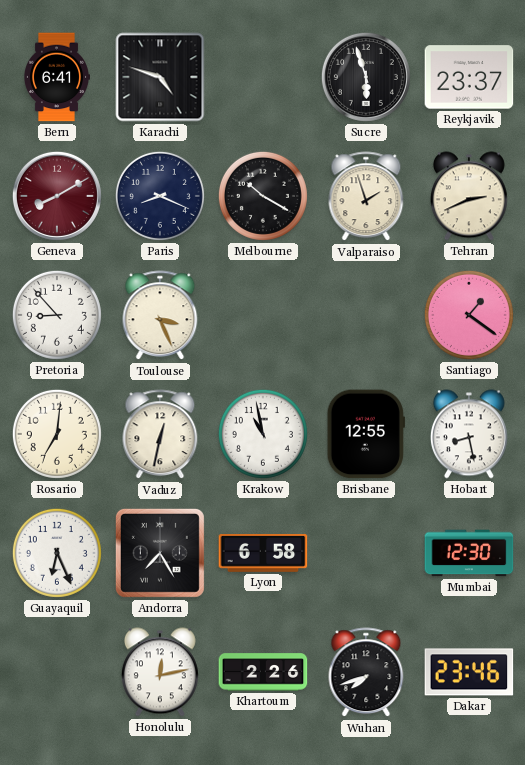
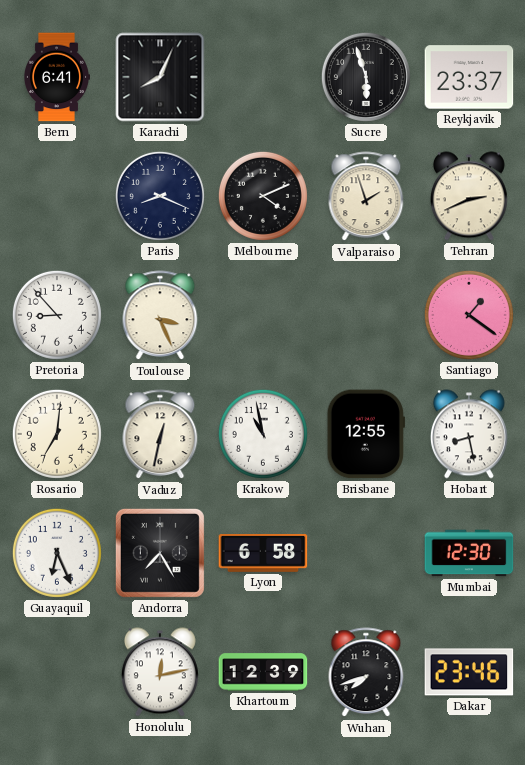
Karachi: 4:48 -> 8:04
Geneva: 8:10 -> none
Melbourne: 10:20 -> 4:11
Khartoum: 2:26 -> 12:39
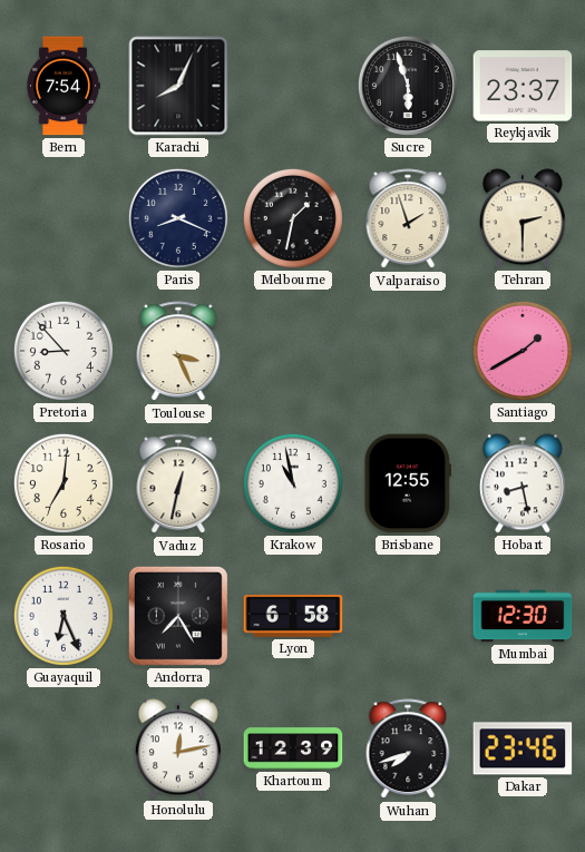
Bern: 6:41 -> 7:54
Melbourne: 4:11 -> 1:32
Tehran: 2:41 -> 2:30
Santiago: 1:21 -> 1:40
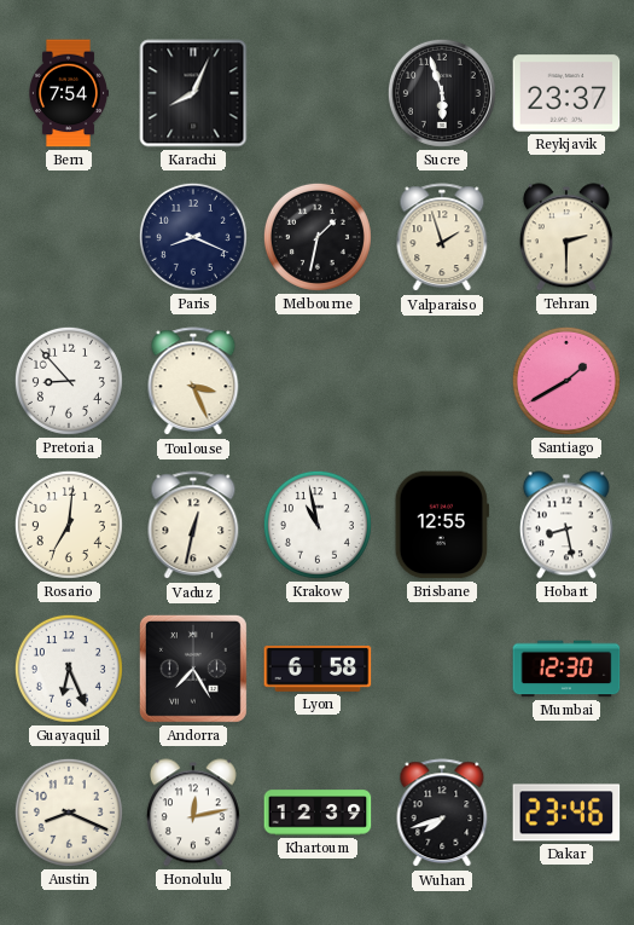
Austin: none -> 8:19
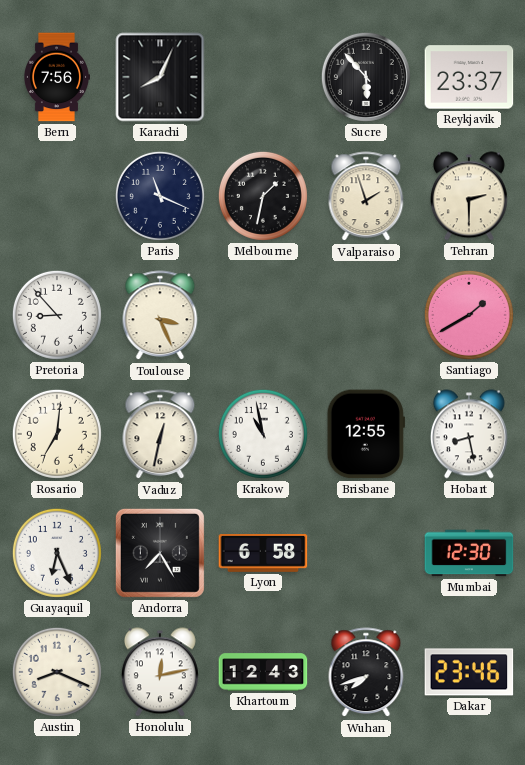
Bern: 7:54 -> 7:56
Sucre: 5:57 -> 5:53
Paris: 8:19 -> 11:19
Khartoum: 12:39 -> 12:43
